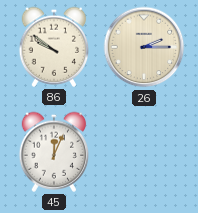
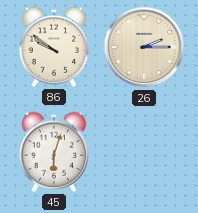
45: 12:04 -> 6:03
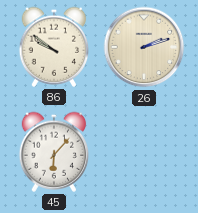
26: 2:15 -> 2:12
45: 6:03 -> 6:07
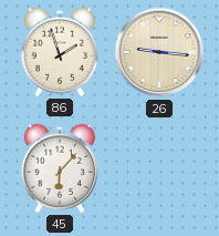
86: 9:51 -> 1:57
26: 2:12 -> 9:16
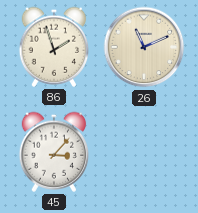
26: 9:16 -> 11:11
45: 6:07 -> 3:07
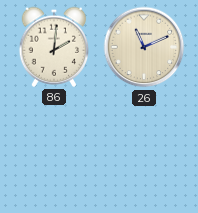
86: 1:57 -> 2:01
45: 3:07 -> none
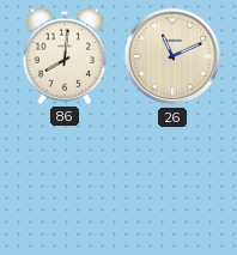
86: 2:01 -> 8:01
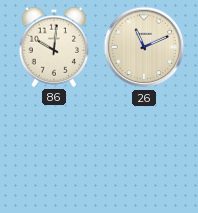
86: 8:01 -> 10:01
